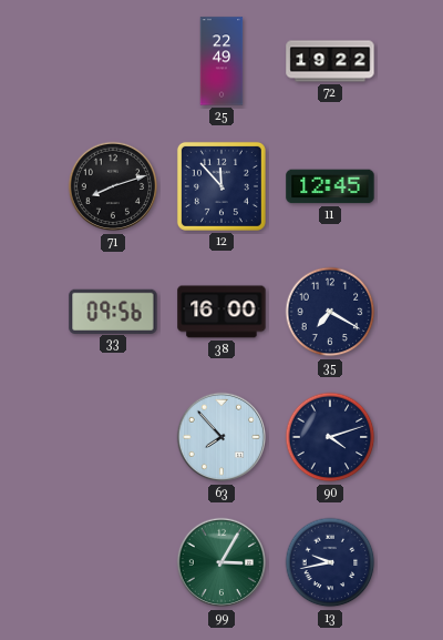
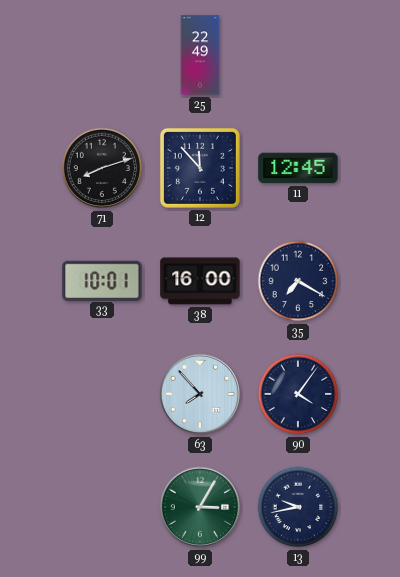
72: 19:22 -> none
33: 09:56 -> 10:01
90: 4:12 -> 4:06
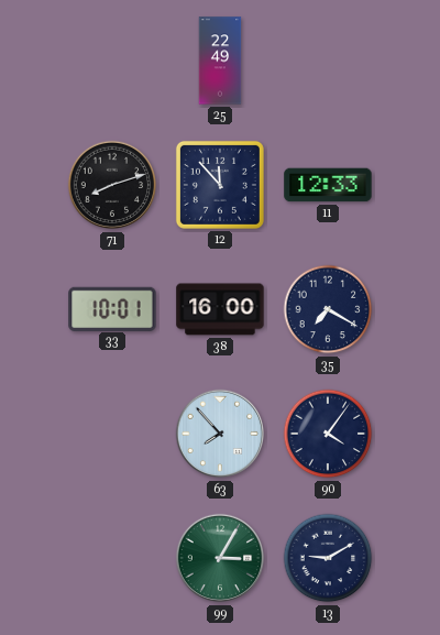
11: 12:45 -> 12:33
13: 9:43 -> 9:10
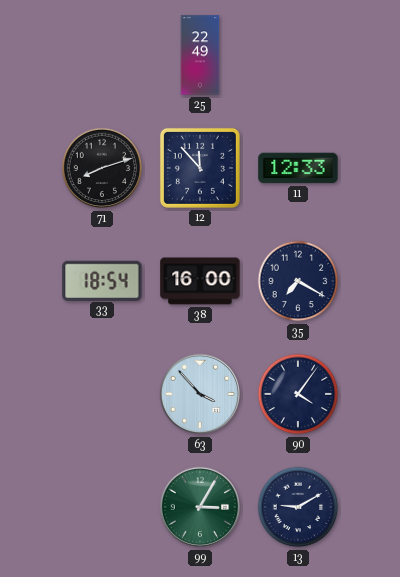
33: 10:01 -> 18:54
63: 7:53 -> 3:53
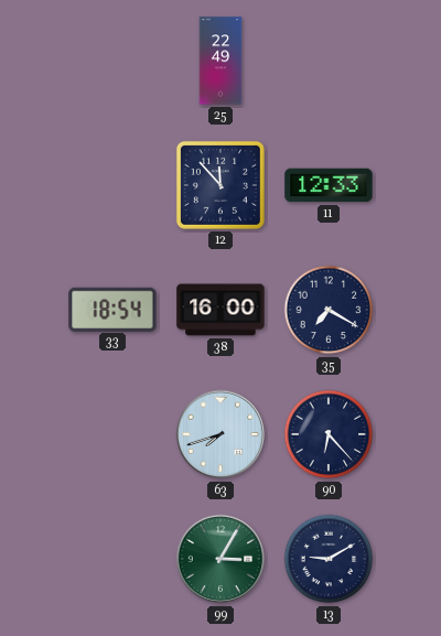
71: 8:12 -> none
63: 3:53 -> 7:42
90: 4:06 -> 6:23
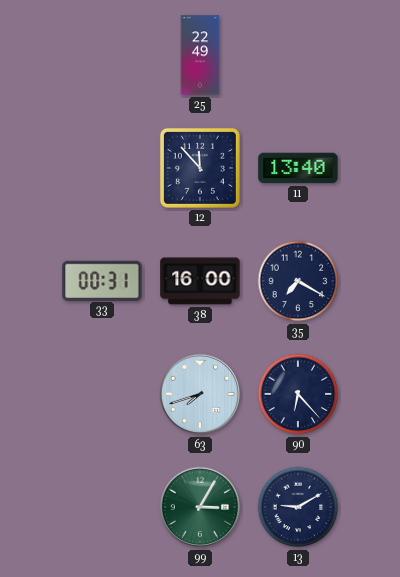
11: 12:33 -> 13:40
33: 18:54 -> 00:31
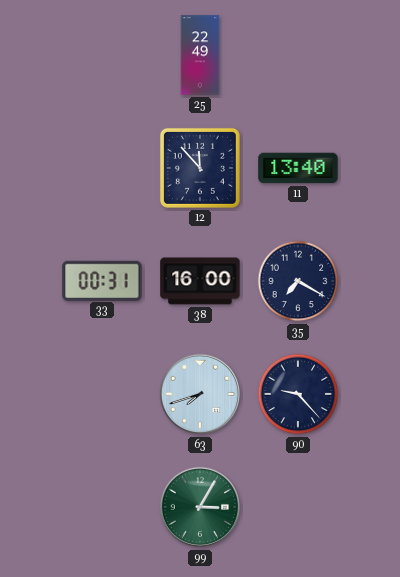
90: 6:23 -> 9:23
13: 9:10 -> none
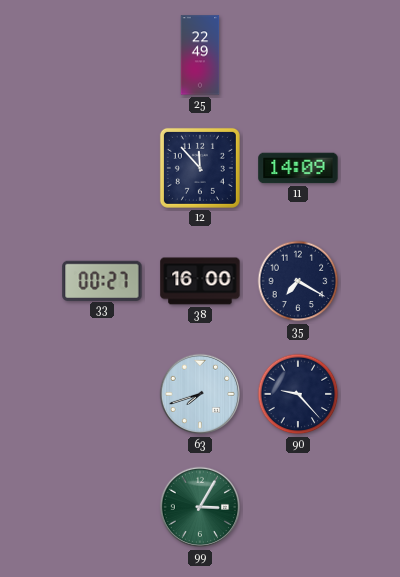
11: 13:40 -> 14:09
33: 00:31 -> 00:27
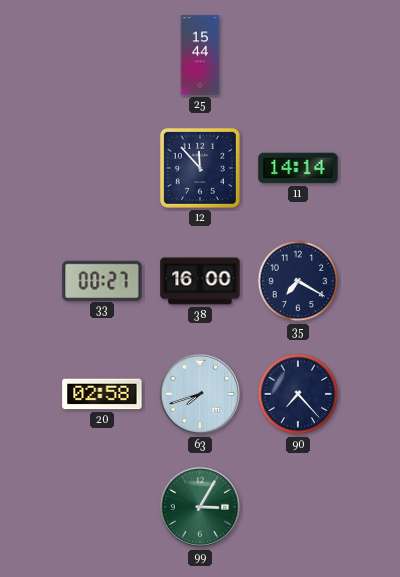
25: 22:49 -> 15:44
11: 14:09 -> 14:14
20: none -> 02:58
90: 9:23 -> 7:23
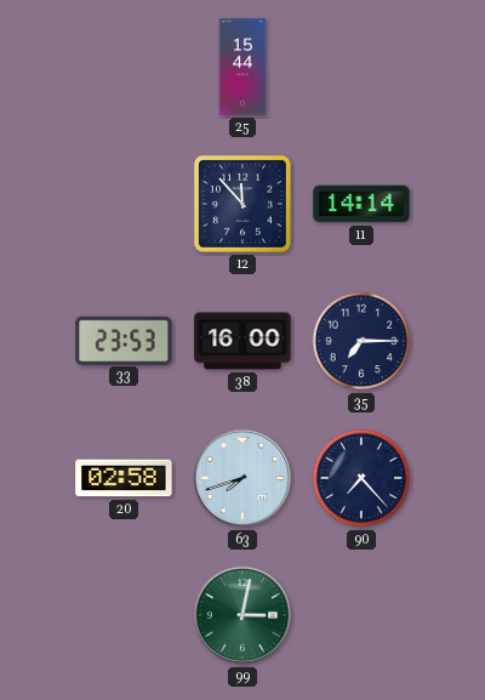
33: 00:27 -> 23:53
35: 7:20 -> 7:15
99: 3:05 -> 3:02
